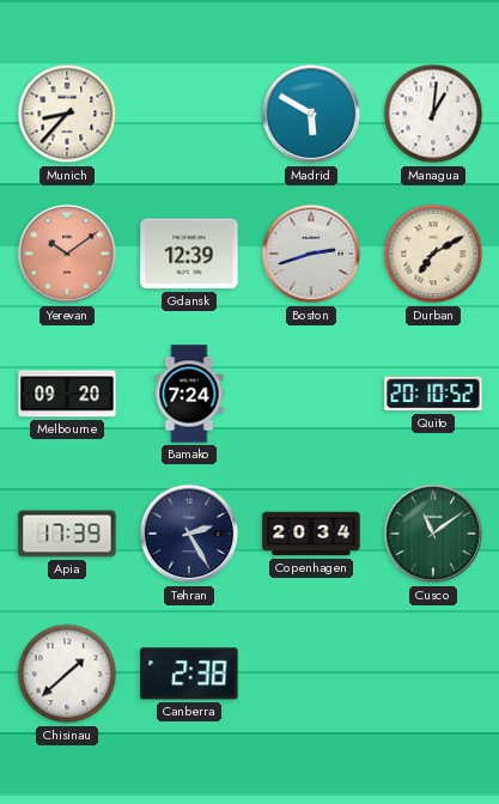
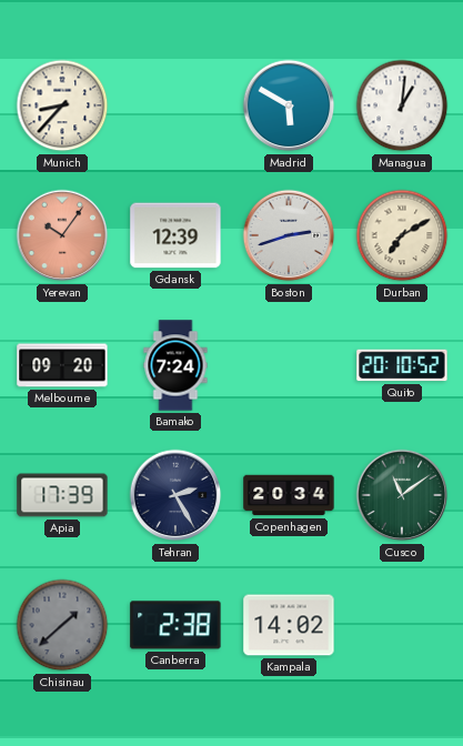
Yerevan: 10:09 -> 10:06
Chisinau dial: white -> grey
Kampala: none -> 14:02
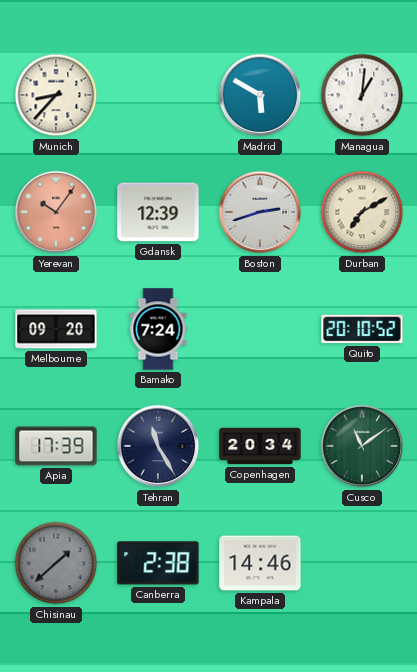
Tehran: 2:25 -> 11:25
Kampala: 14:02 -> 14:46
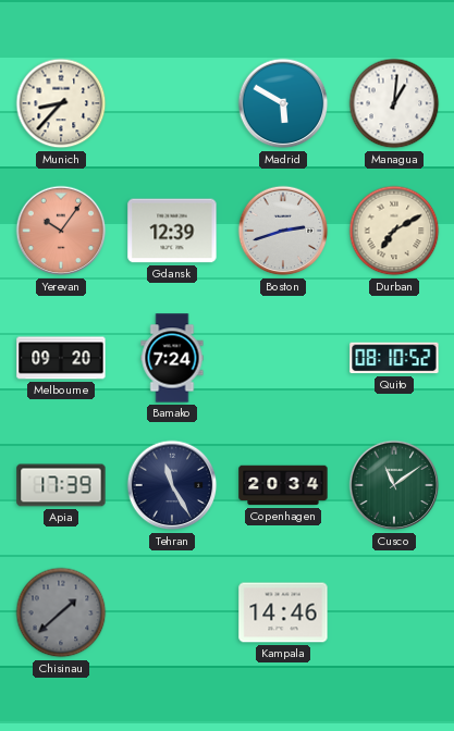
Quito: 20:10 -> 08:10
Canberra: 2:38 -> none
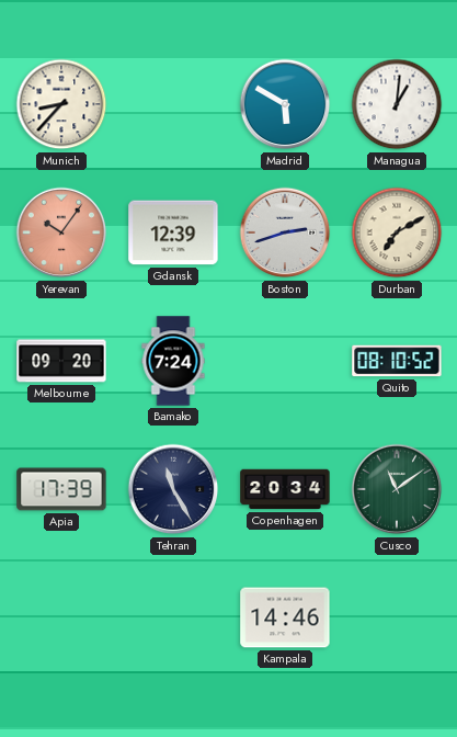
Chisinau: 1:38 -> none
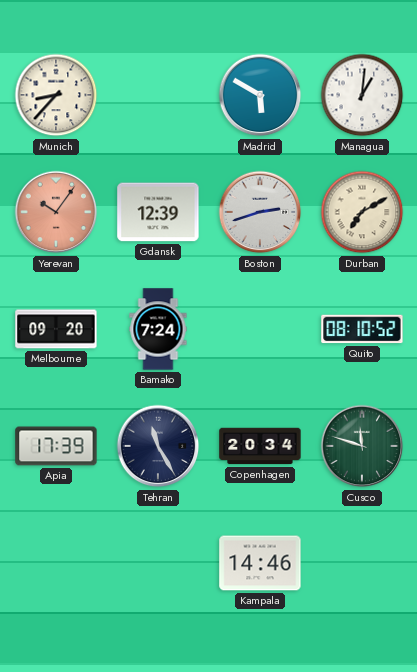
Cusco: 11:09 -> 11:48
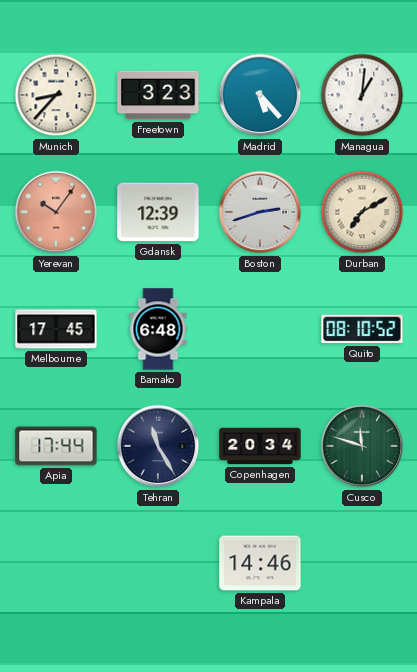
Freetown: none -> 3:23
Madrid: 5:50 -> 5:23
Melbourne: 09:20 -> 17:45
Bamako: 7:24 -> 6:48
Apia: 17:39 -> 17:44
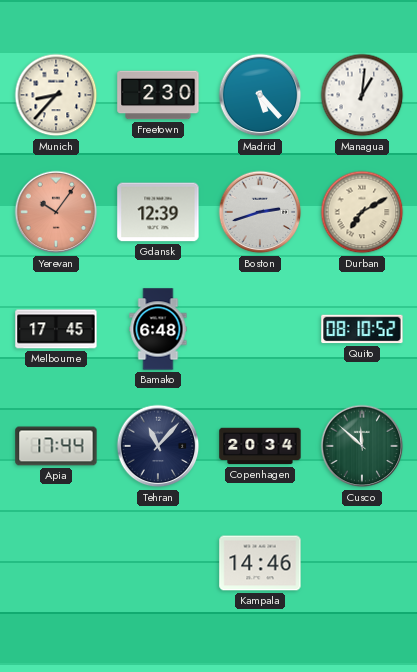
Freetown: 3:23 -> 2:30
Tehran: 11:25 -> 11:07
Cusco: 11:48 -> 11:52
